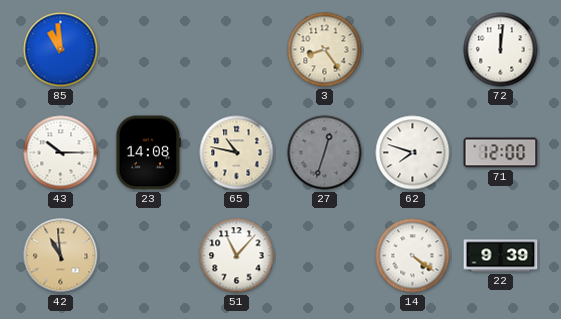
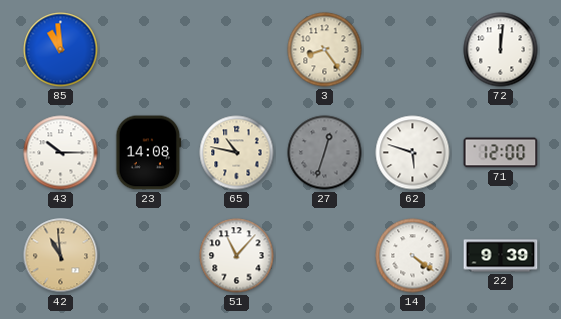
62: 7:48 -> 5:48
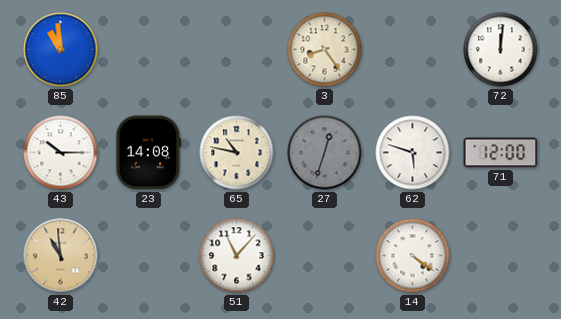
22: 9:39 -> none
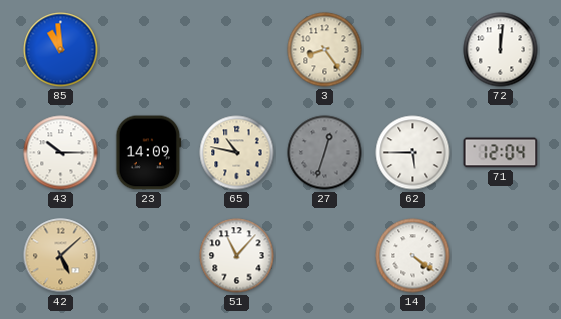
23: 14:08 -> 14:09
62: 5:48 -> 5:45
71: 12:00 -> 12:04
42: 10:59 -> 5:08
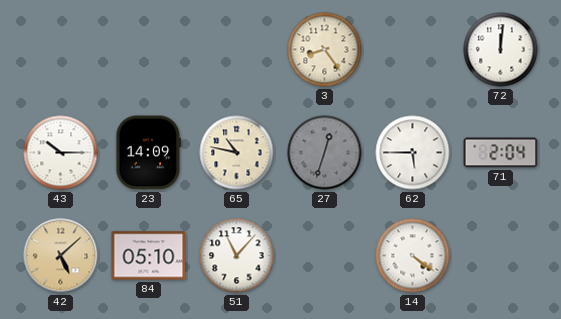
85: 10:59 -> none
71: 12:04 -> 2:04
84: none -> 05:10
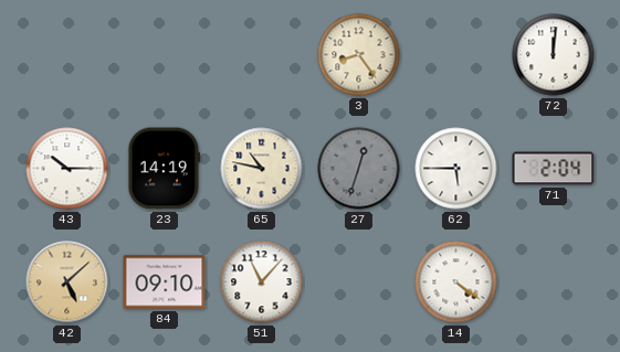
23: 14:09 -> 14:19
84: 05:10 -> 09:10
